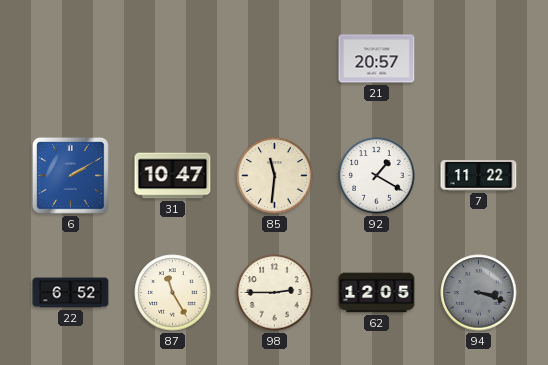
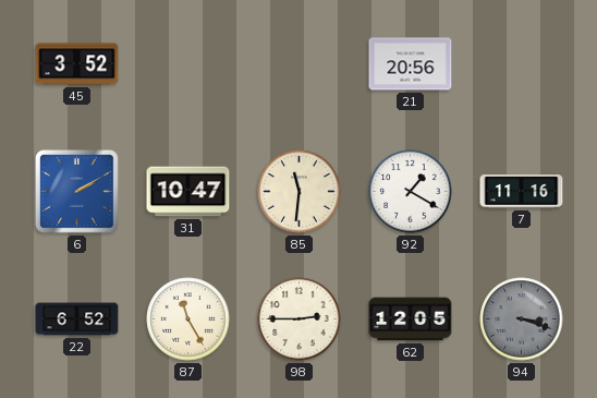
45: none -> 3:52
21: 20:57 -> 20:56
7: 11:22 -> 11:16
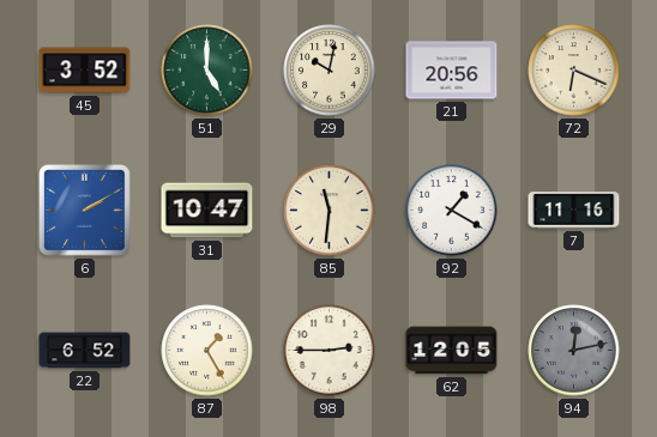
51: none -> 5:00
29: none -> 10:02
72: none -> 6:19
87: 11:25 -> 1:25
94: 3:18 -> 12:13
